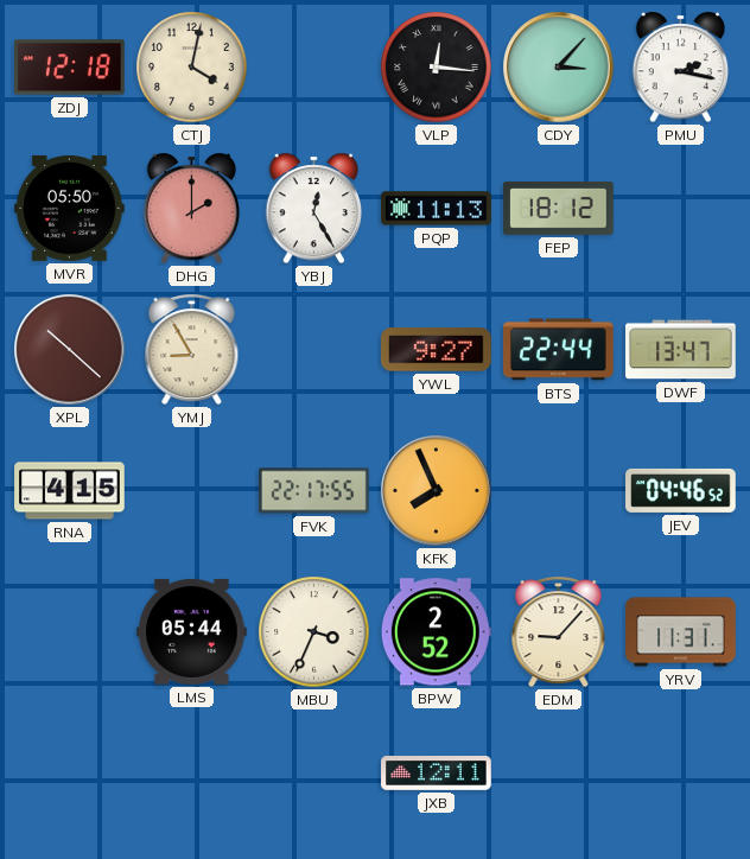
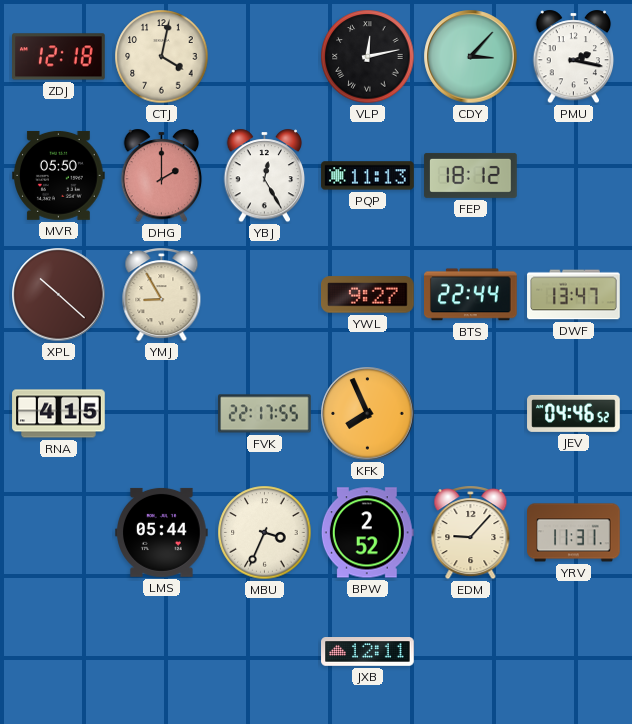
VLP: 12:16 -> 12:13
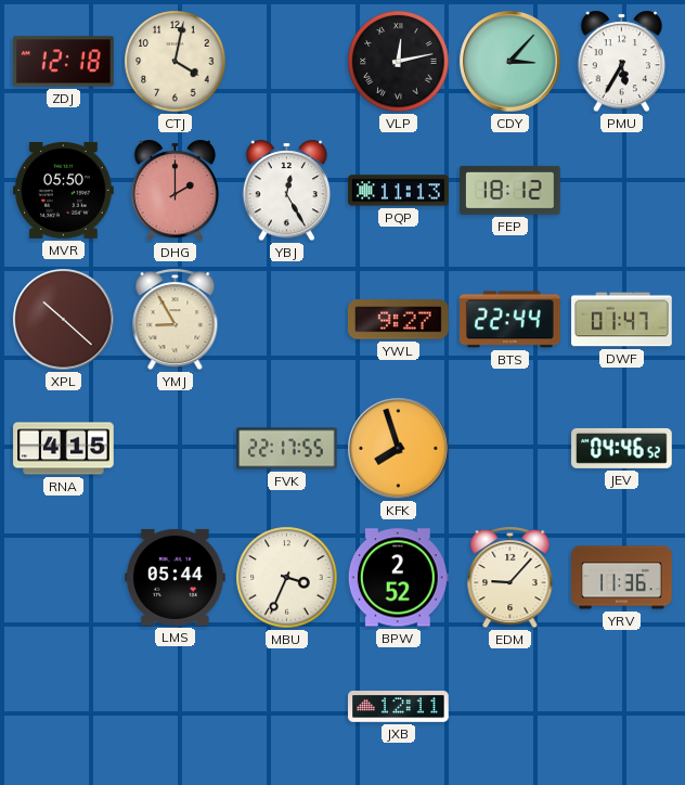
PMU: 2:17 -> 5:35
DWF: 13:47 -> 01:47
KFK: 7:56 -> 7:57
YRV: 11:31 -> 11:36
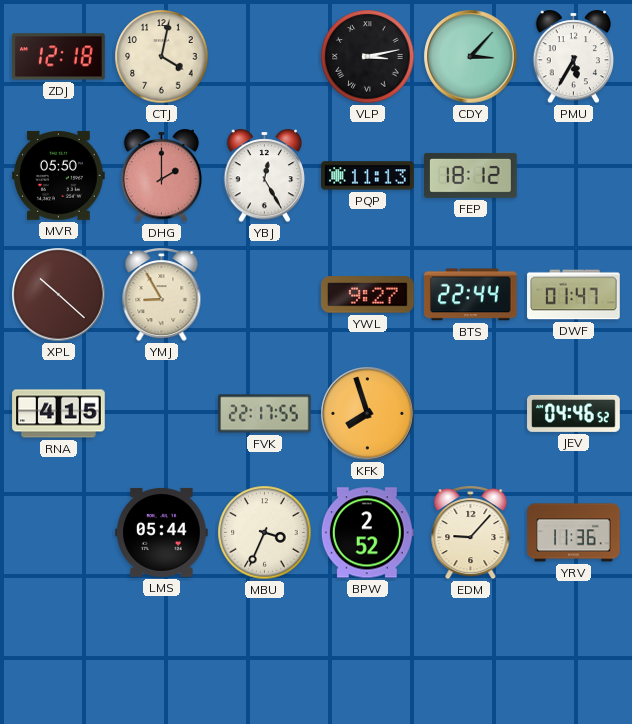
VLP: 12:13 -> 3:13
JXB: 12:11 -> none
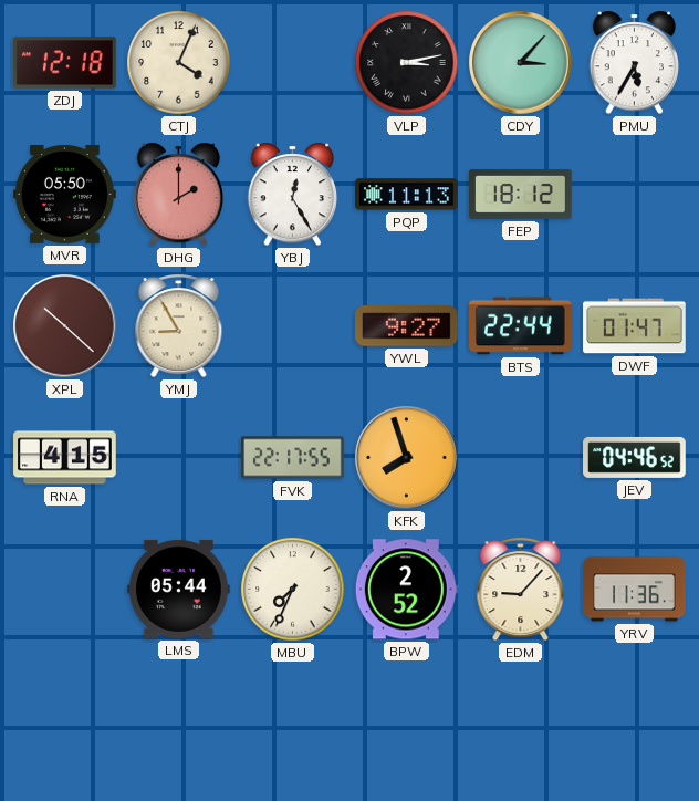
CTJ: 4:02 -> 4:04
MBU: 3:34 -> 7:34
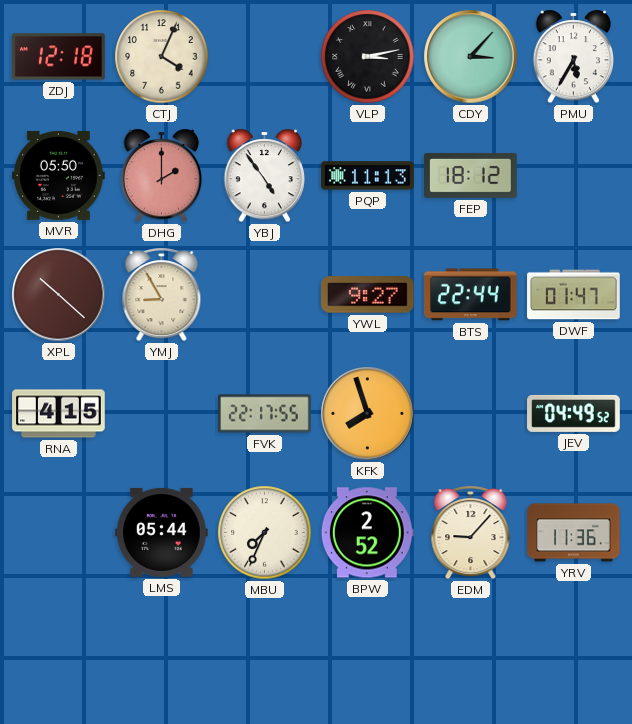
YBJ: 12:25 -> 4:54
JEV: 04:46 -> 04:49
